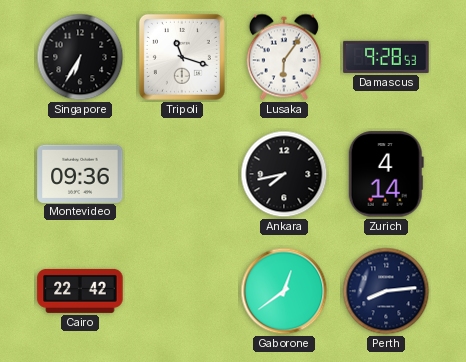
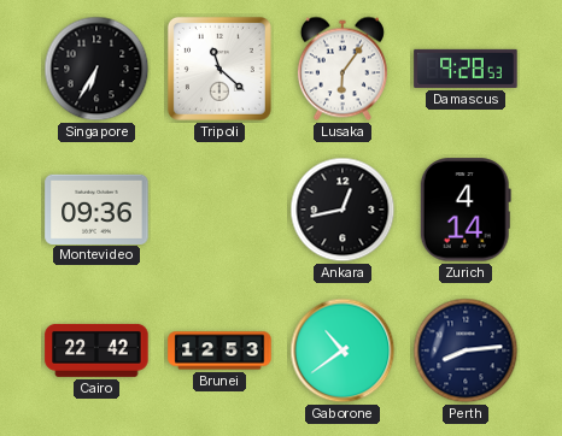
Tripoli: 11:18 -> 11:22
Ankara: 7:43 -> 12:43
Brunei: none -> 12:53
Gaborone: 12:39 -> 10:39
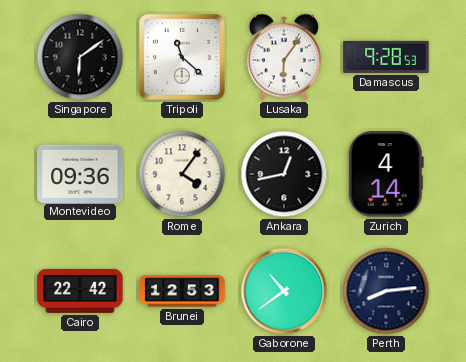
Singapore: 6:35 -> 6:09
Rome: none -> 4:06
